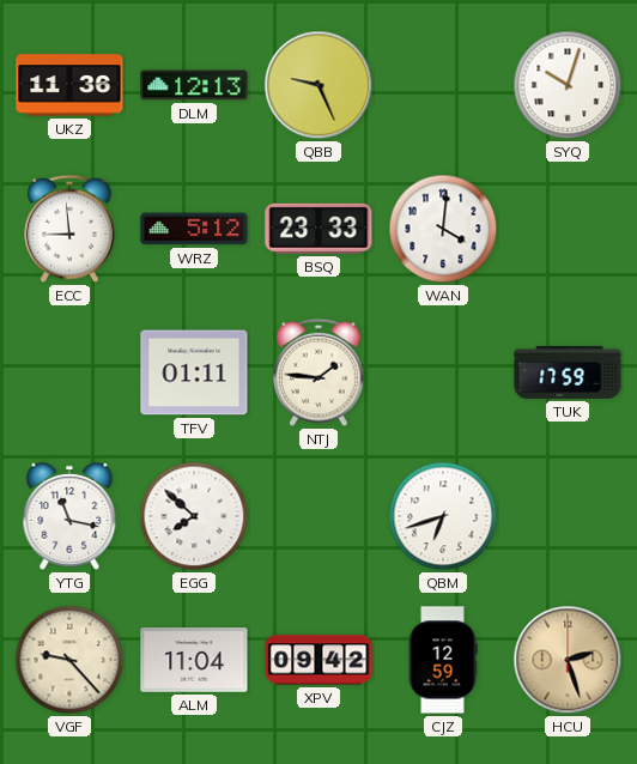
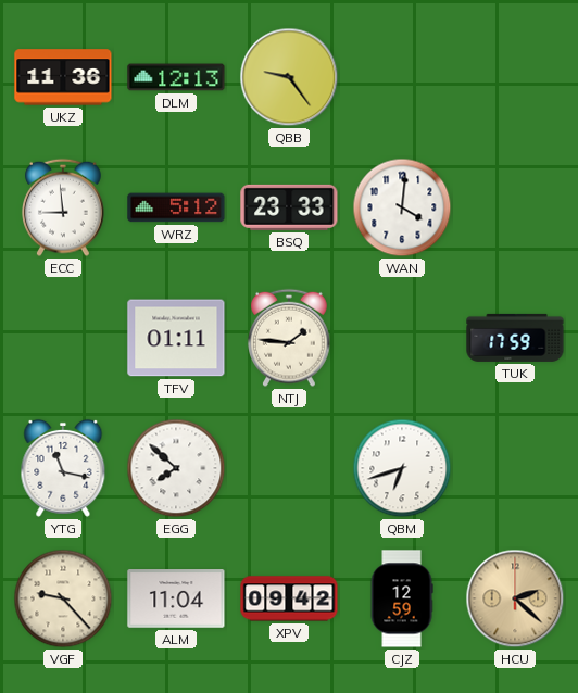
QBB: 9:26 -> 9:24
SYQ: 10:03 -> none
HCU: 2:27 -> 2:22
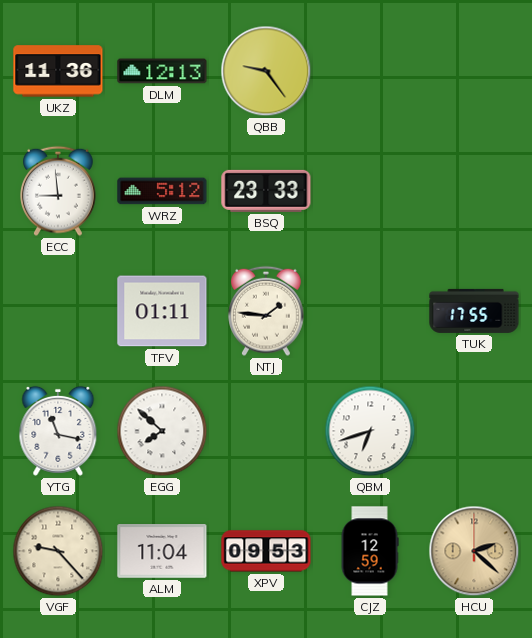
WAN: 4:01 -> none
TUK: 17:59 -> 17:55
XPV: 09:42 -> 09:53
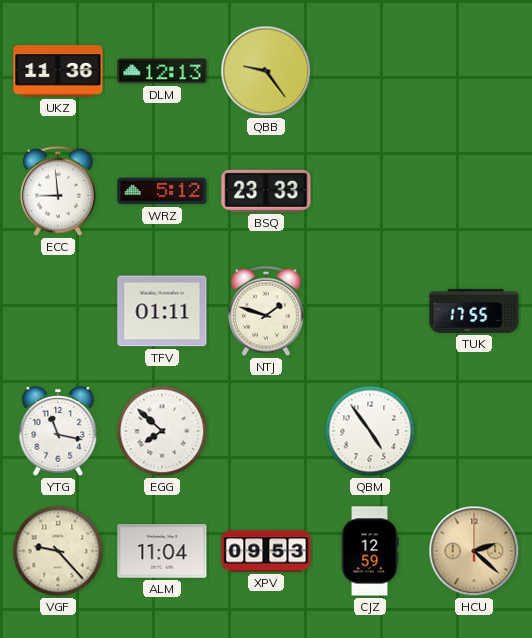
NTJ: 1:46 -> 1:48
QBM: 6:42 -> 4:54
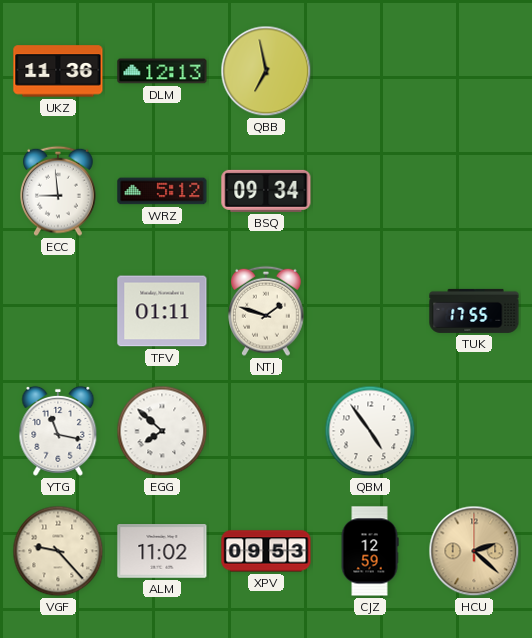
QBB: 9:24 -> 6:58
BSQ: 23:33 -> 09:34
ALM: 11:04 -> 11:02
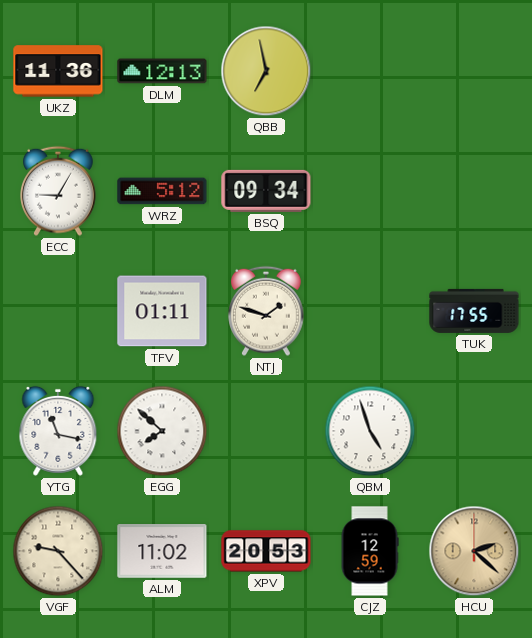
ECC: 8:59 -> 9:05
QBM: 4:54 -> 4:57
XPV: 09:53 -> 20:53
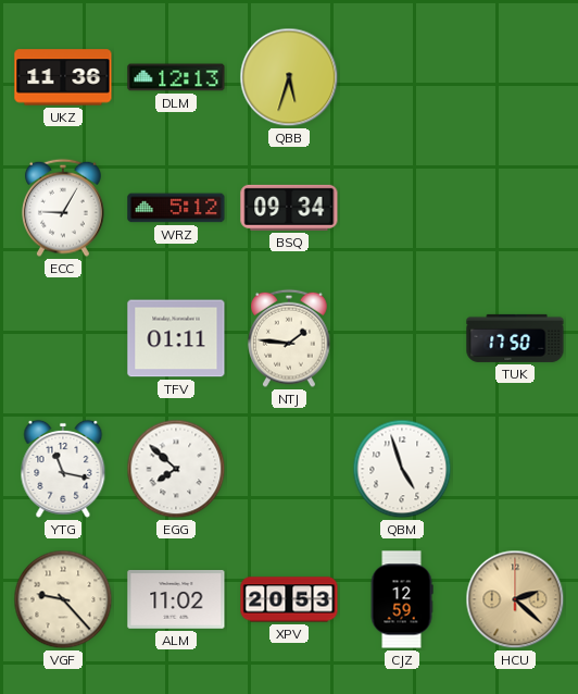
QBB: 6:58 -> 5:33
NTJ: 1:48 -> 1:46
TUK: 17:55 -> 17:50
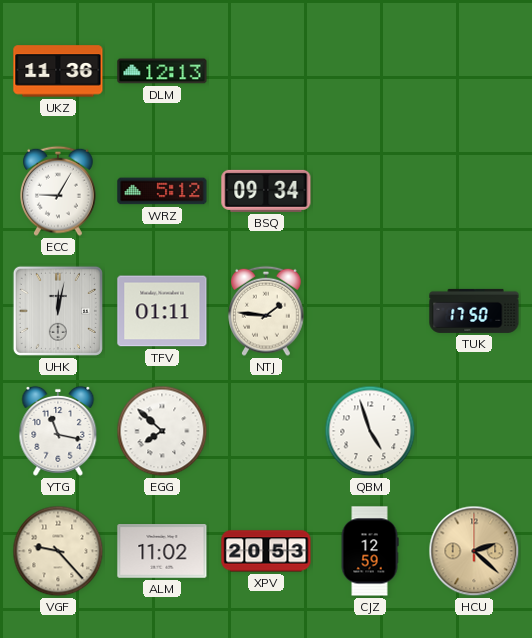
QBB: 5:33 -> none
UHK: none -> 12:02
